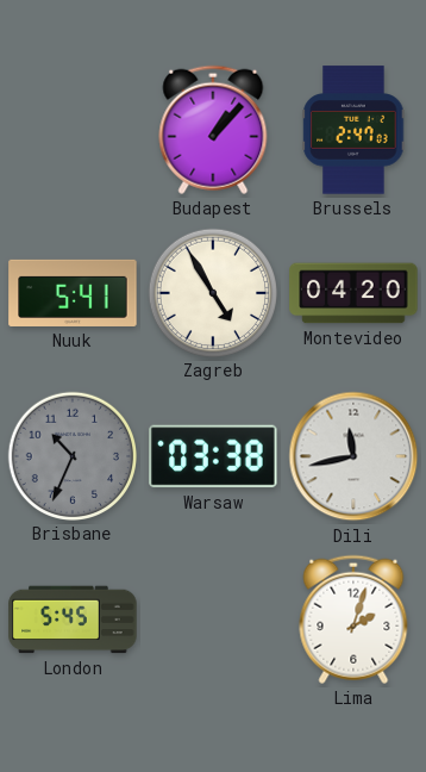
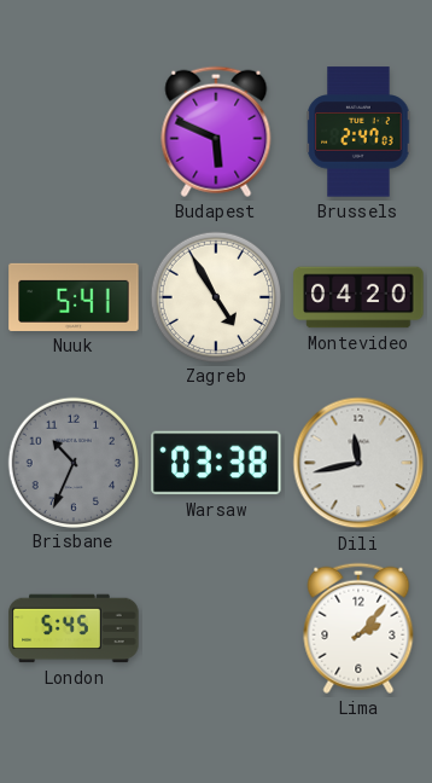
Budapest: 1:07 -> 5:49
Lima: 2:03 -> 2:07
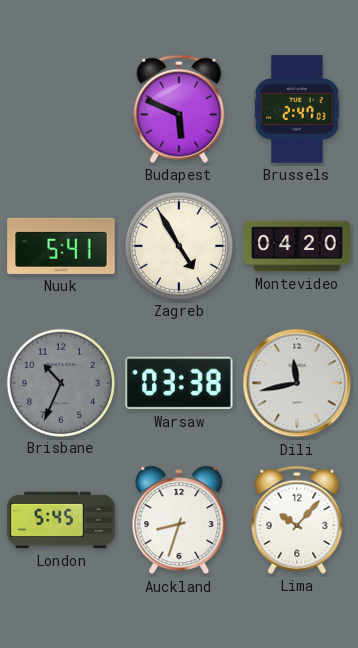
Auckland: none -> 8:33
Lima: 2:07 -> 10:07
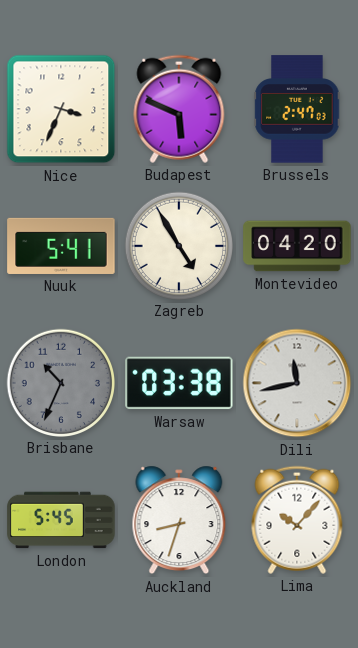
Nice: none -> 3:34
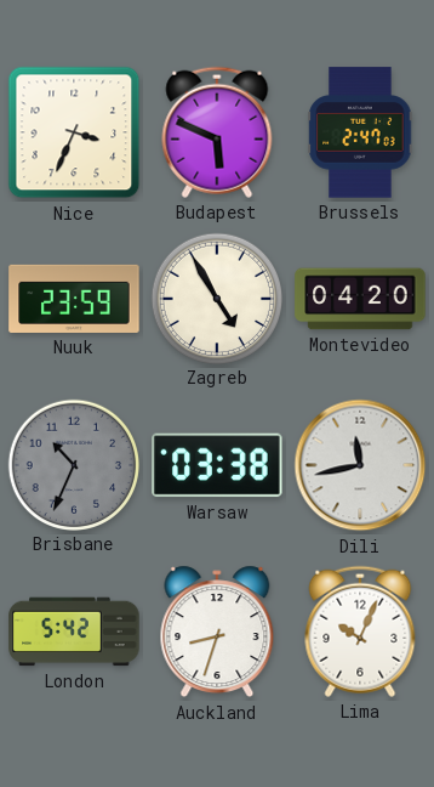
Nuuk: 5:41 -> 23:59
London: 5:45 -> 5:42
Lima: 10:07 -> 10:04
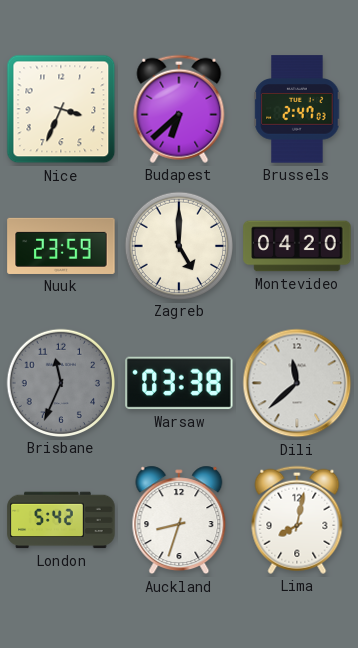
Budapest: 5:49 -> 6:38
Zagreb: 4:55 -> 5:00
Brisbane: 10:34 -> 11:34
Dili: 11:43 -> 11:38
Lima: 10:04 -> 8:02
